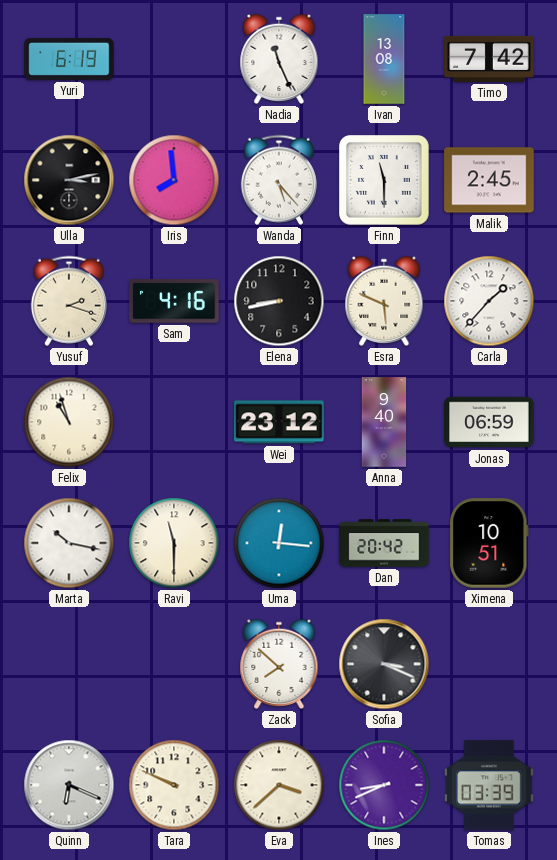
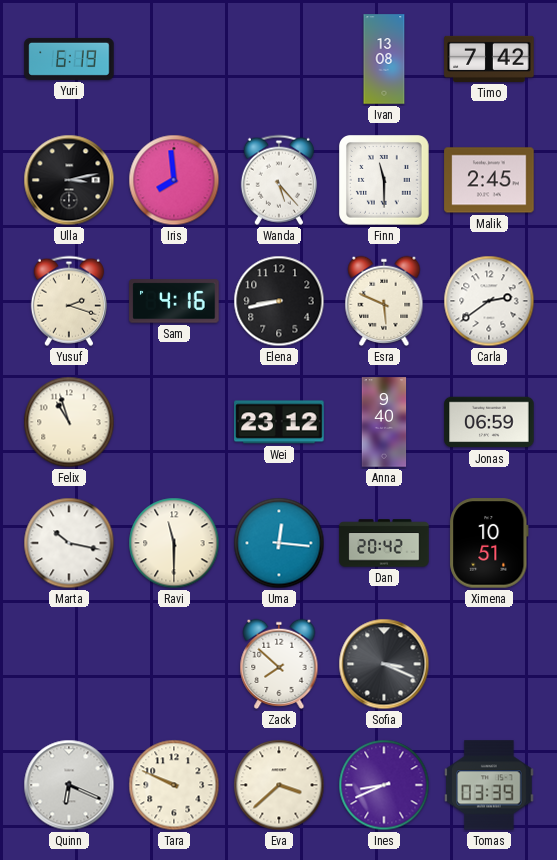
Nadia: 11:26 -> none
Carla: 1:37 -> 2:39
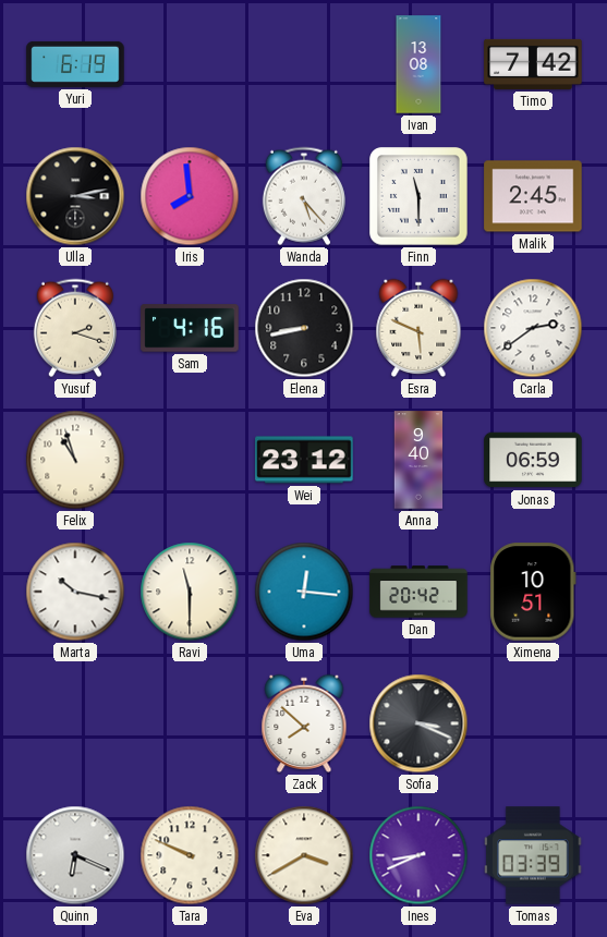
Eva: 3:38 -> 3:40
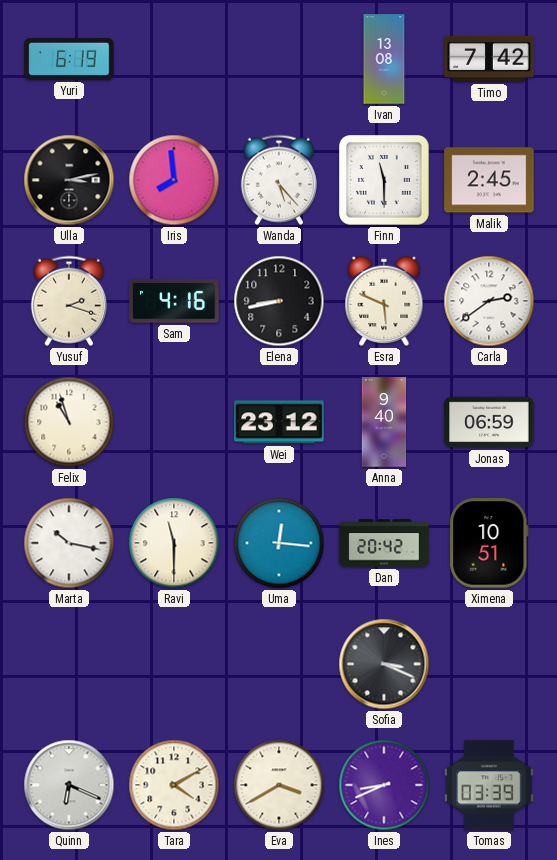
Zack: 7:52 -> none
Tara: 9:49 -> 4:10
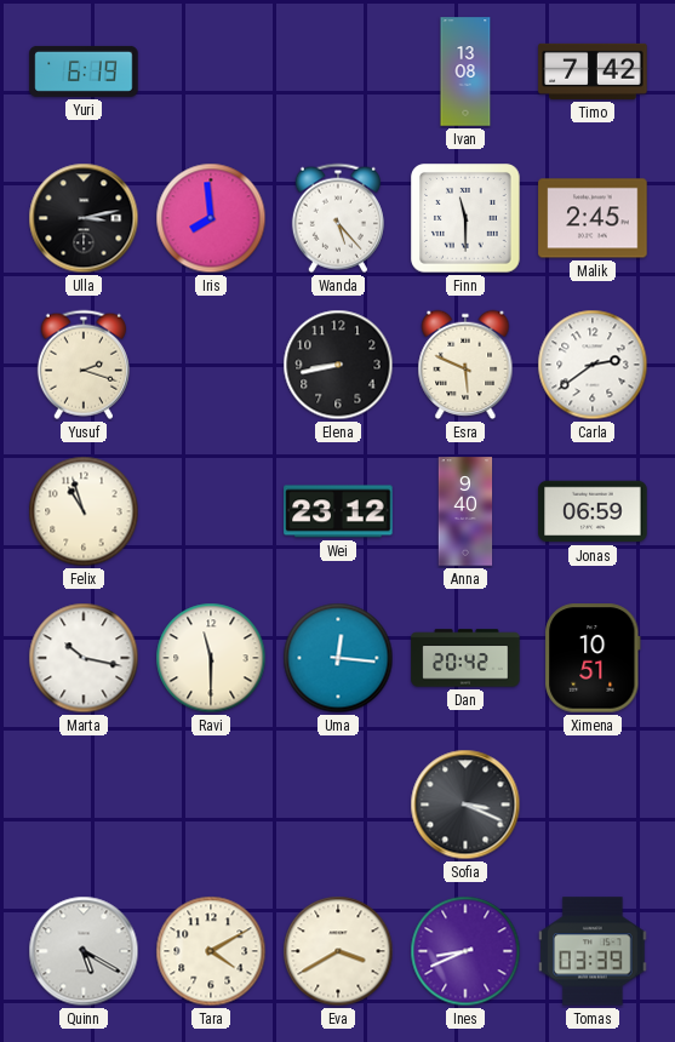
Sam: 4:16 -> none
Quinn: 6:19 -> 5:20
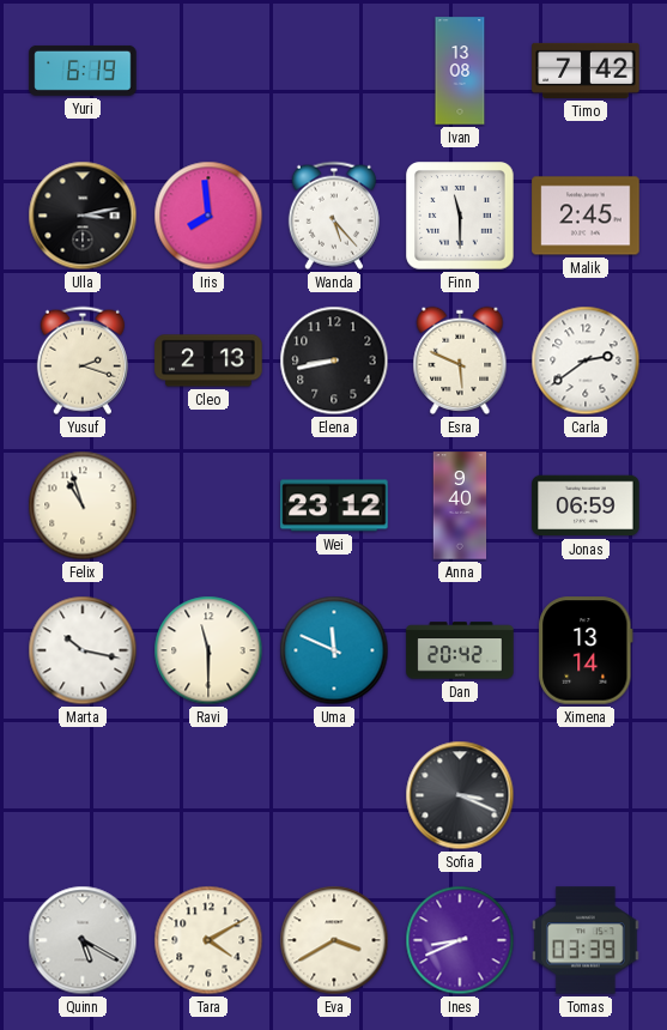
Cleo: none -> 2:13
Uma: 12:16 -> 11:49
Ximena: 10:51 -> 13:14
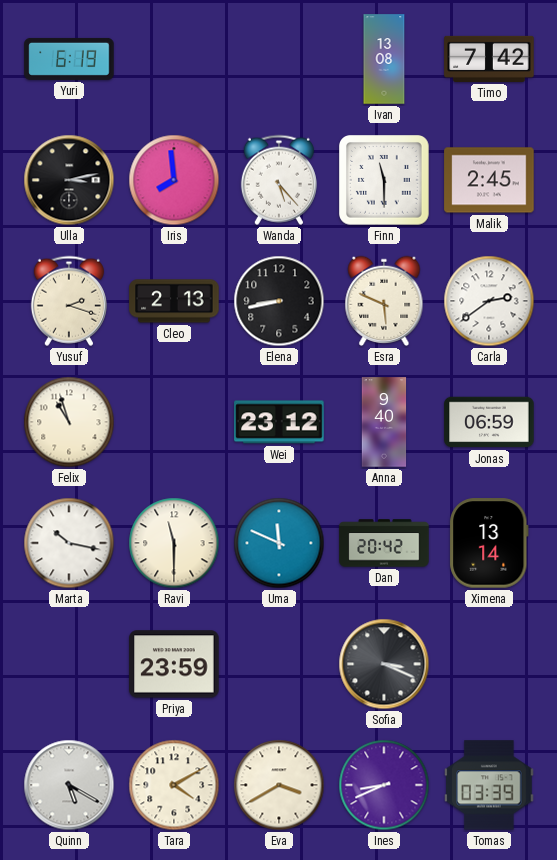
Priya: none -> 23:59
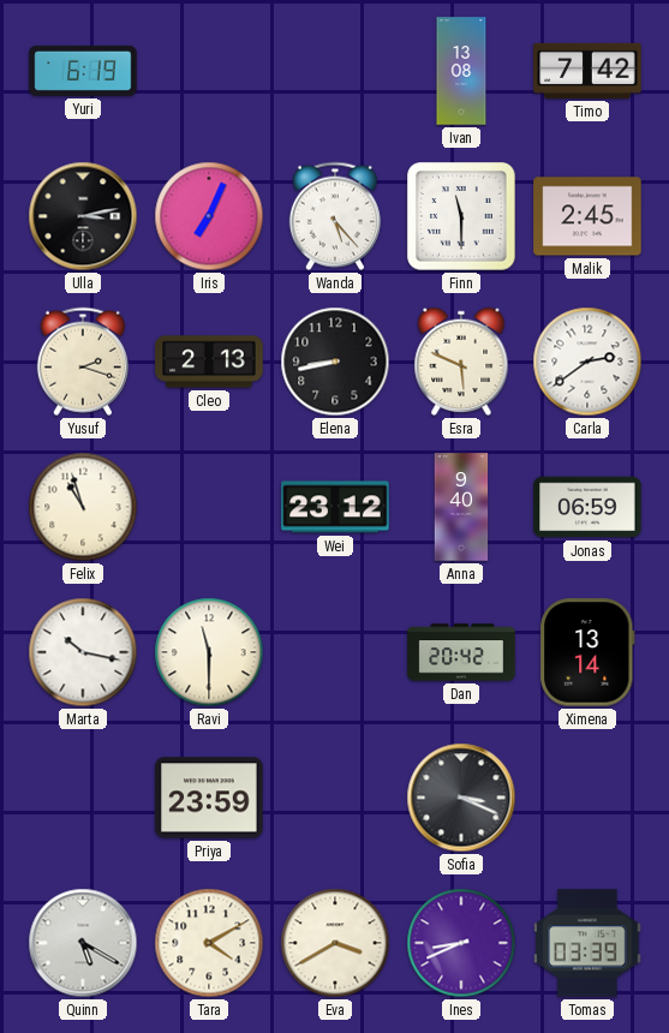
Iris: 7:59 -> 7:04
Uma: 11:49 -> none
